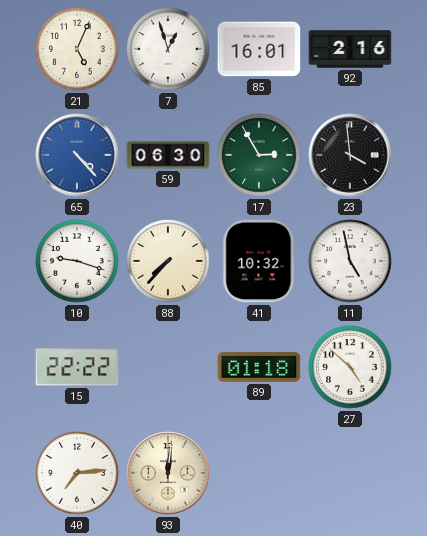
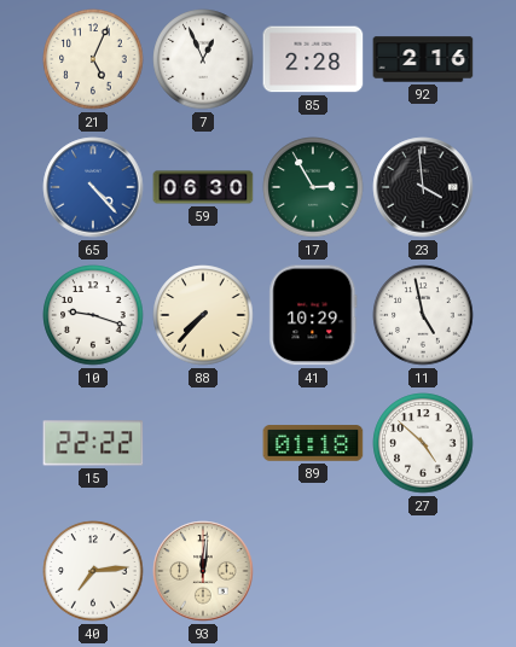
7: 12:57 -> 12:56
85: 16:01 -> 2:28
41: 10:32 -> 10:29
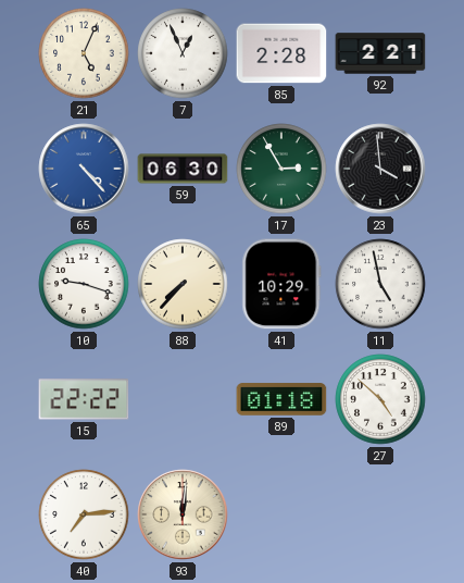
92: 2:16 -> 2:21
